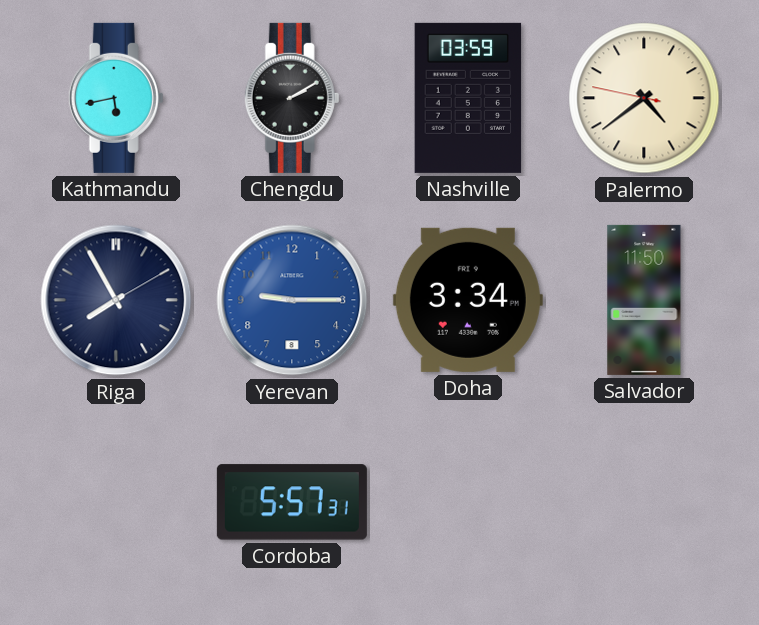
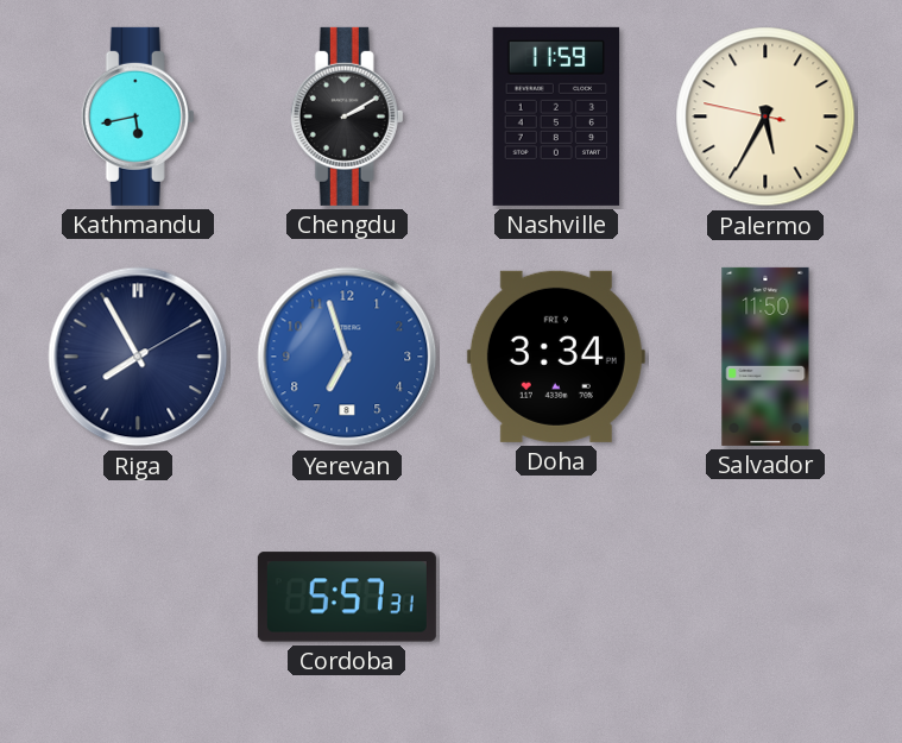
Nashville: 03:59 -> 11:59
Palermo: 4:38 -> 5:34
Yerevan: 9:15 -> 6:57
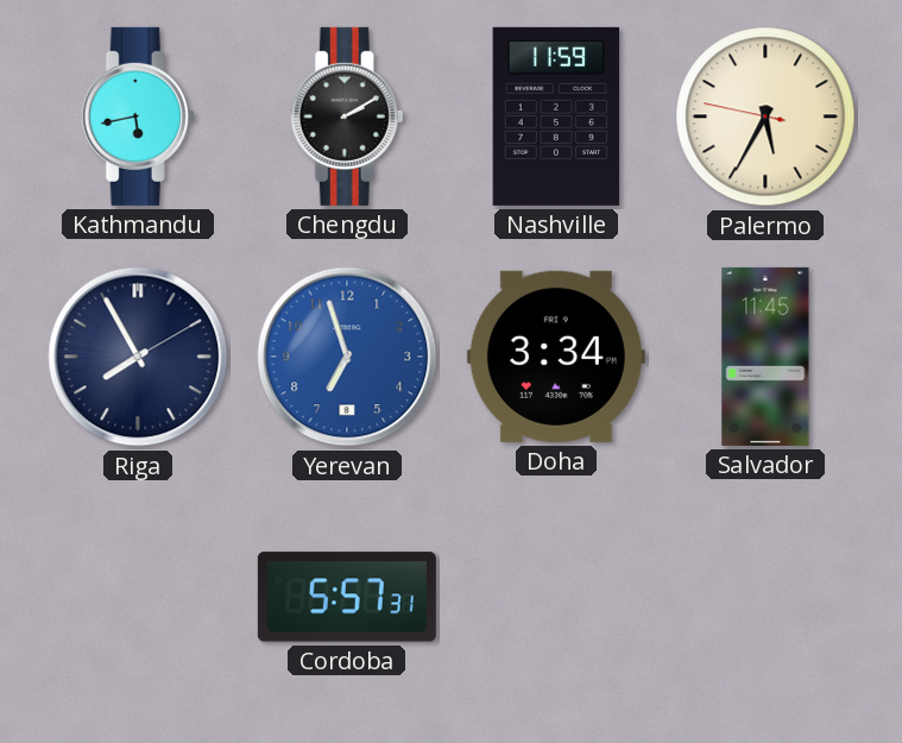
Salvador: 11:50 -> 11:45
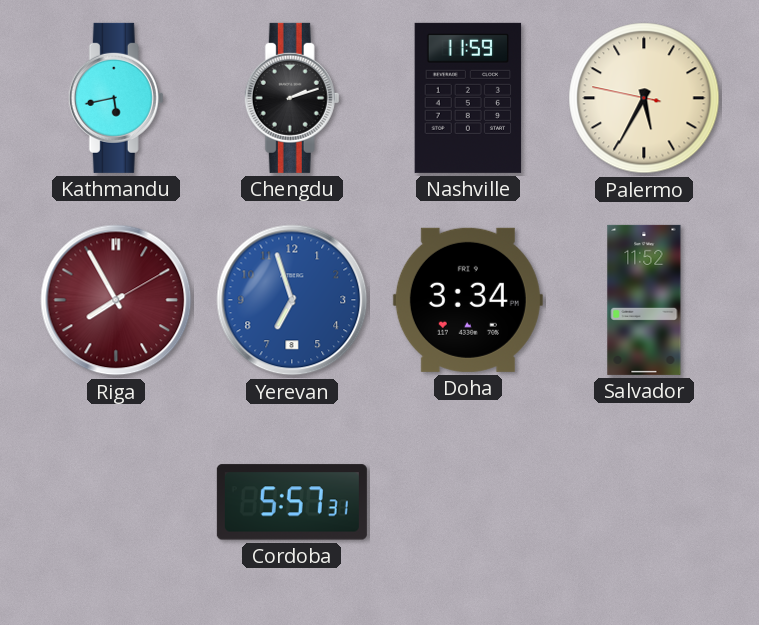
Chengdu: 2:10 -> 2:12
Riga dial: navy -> burgundy
Salvador: 11:45 -> 11:52
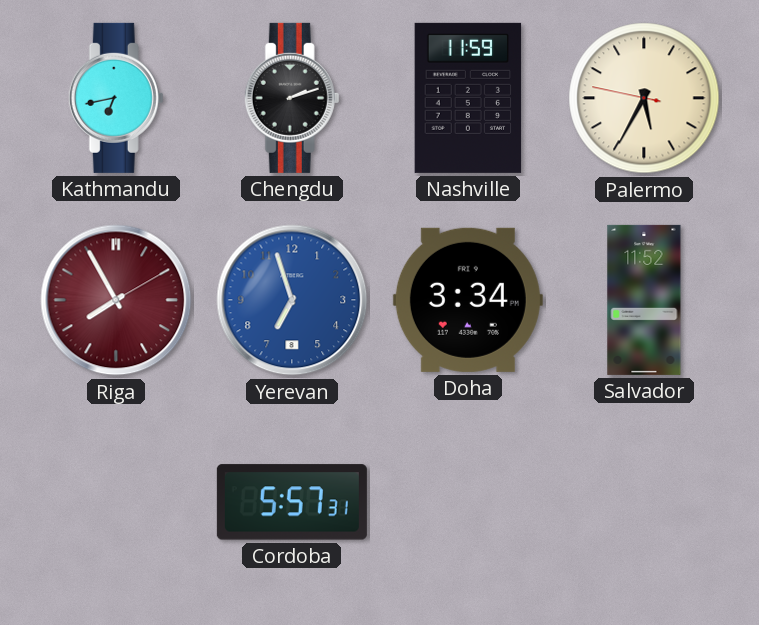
Kathmandu: 5:43 -> 6:43
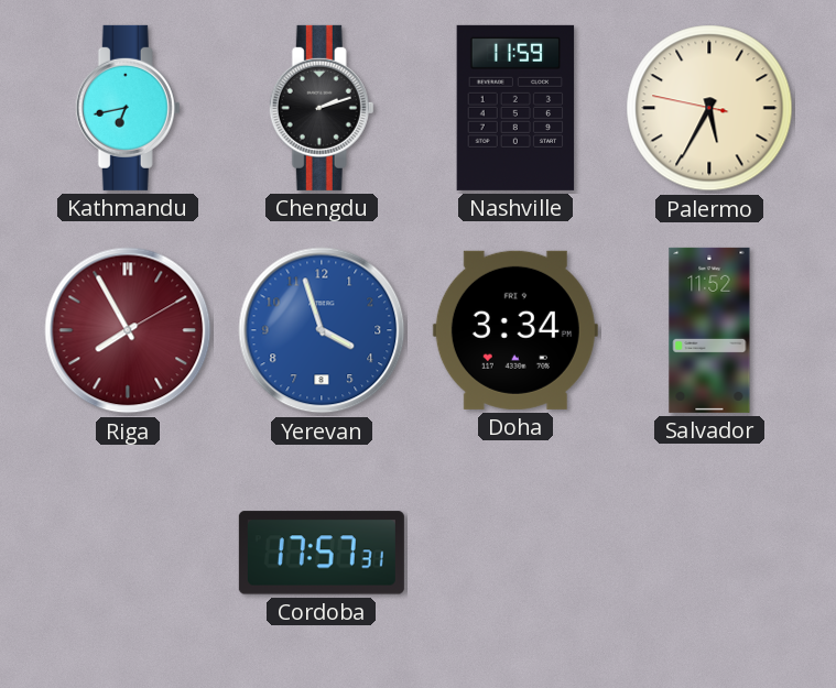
Yerevan: 6:57 -> 3:57
Cordoba: 5:57 -> 17:57
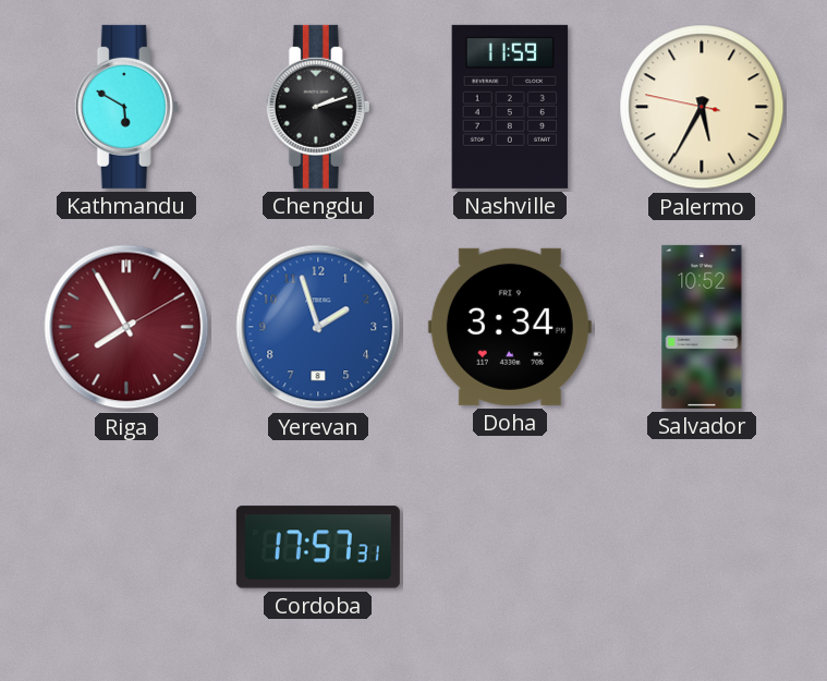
Kathmandu: 6:43 -> 5:50
Yerevan: 3:57 -> 1:57
Salvador: 11:52 -> 10:52
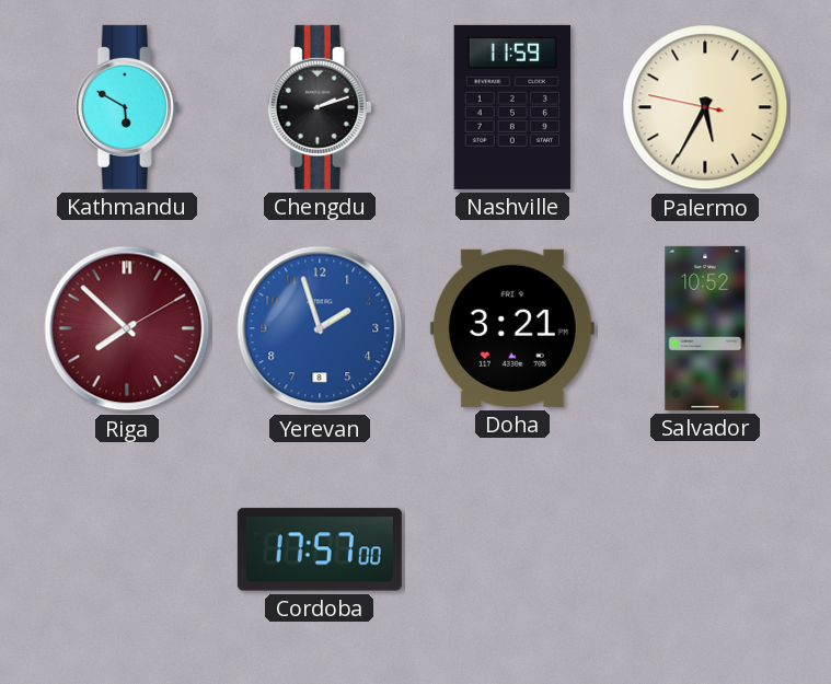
Riga: 7:55 -> 7:52
Doha: 3:34 -> 3:21
Cordoba: 17:57:31 -> 17:57:00
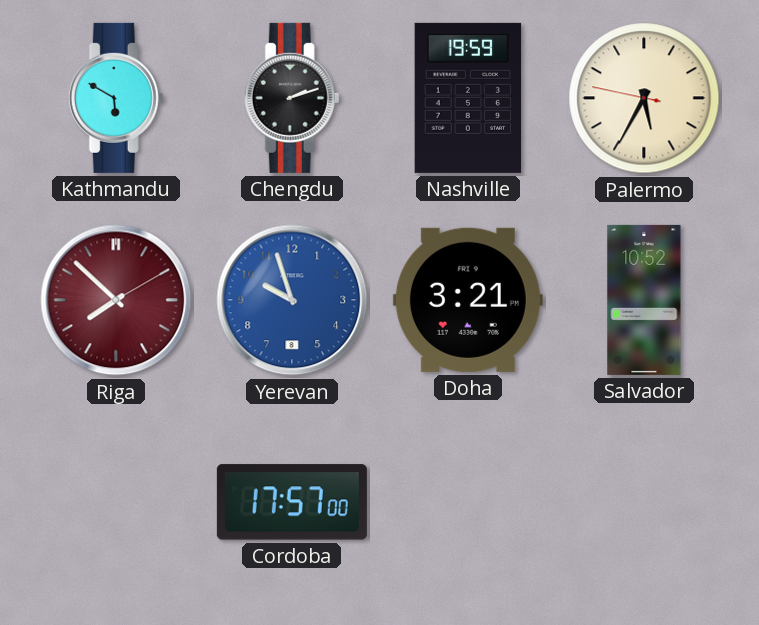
Nashville: 11:59 -> 19:59
Yerevan: 1:57 -> 9:57
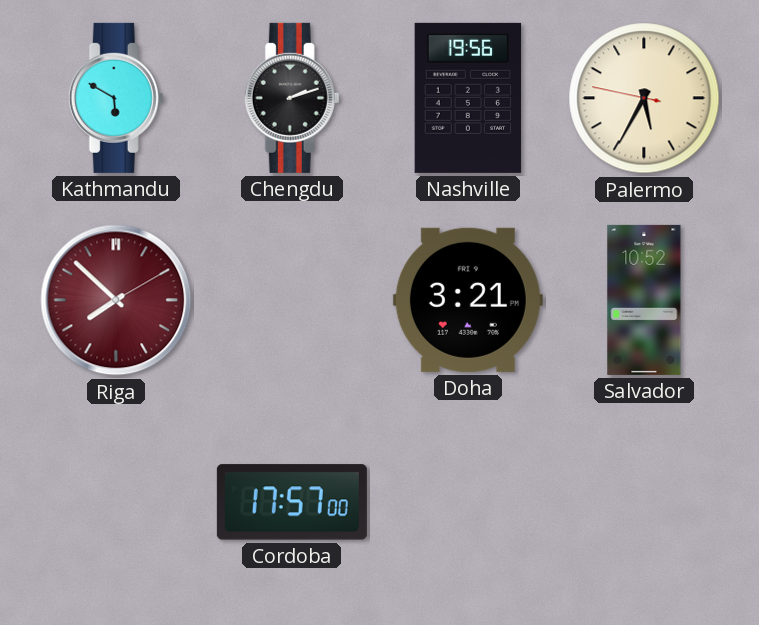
Nashville: 19:59 -> 19:56
Yerevan: 9:57 -> none
